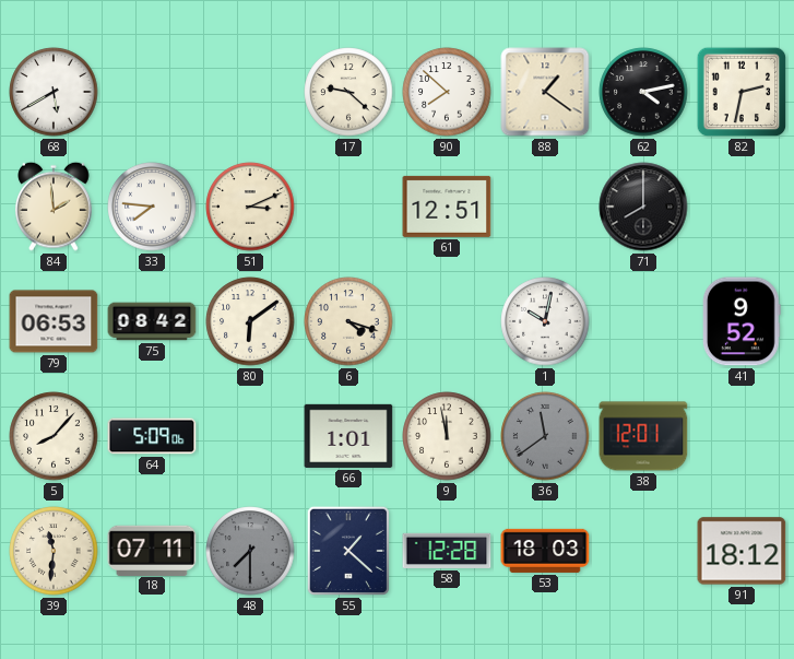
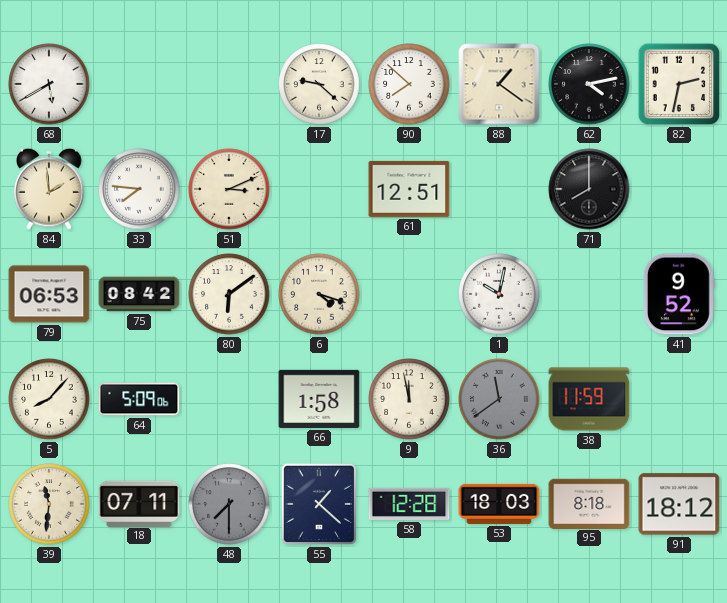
66: 1:01 -> 1:58
38: 12:01 -> 11:59
95: none -> 8:18
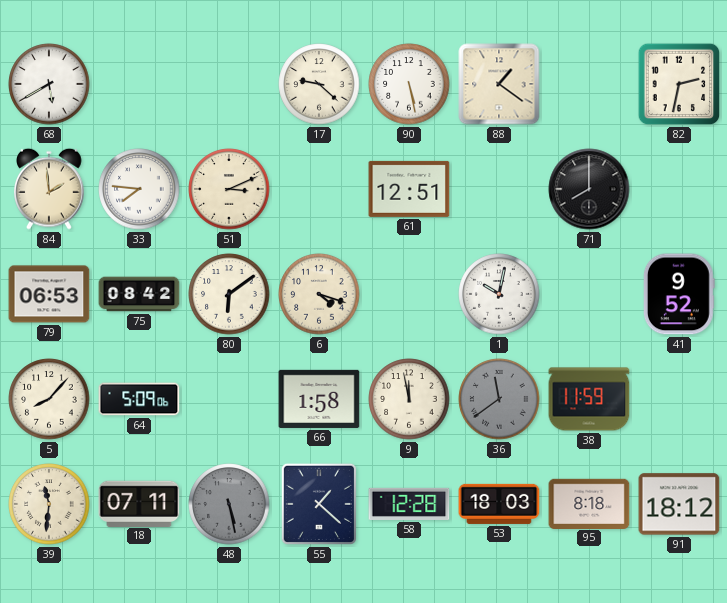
90: 7:52 -> 5:28
62: 4:13 -> none
48: 7:30 -> 5:28
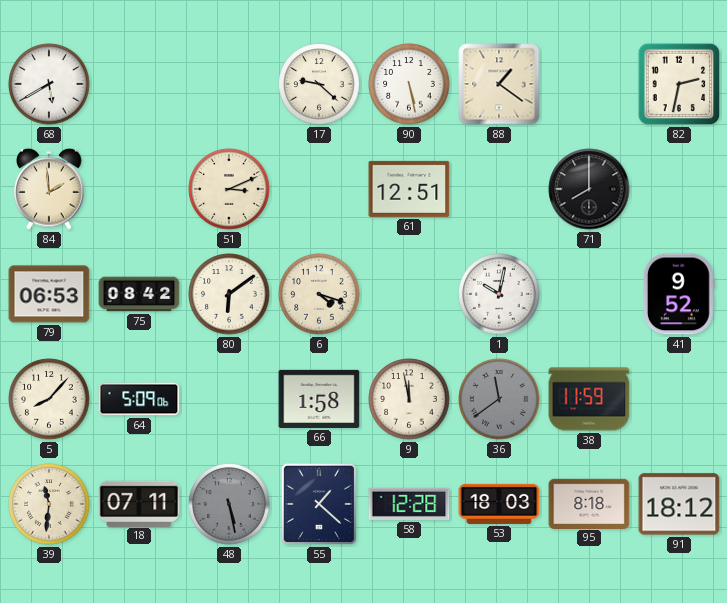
33: 7:46 -> none
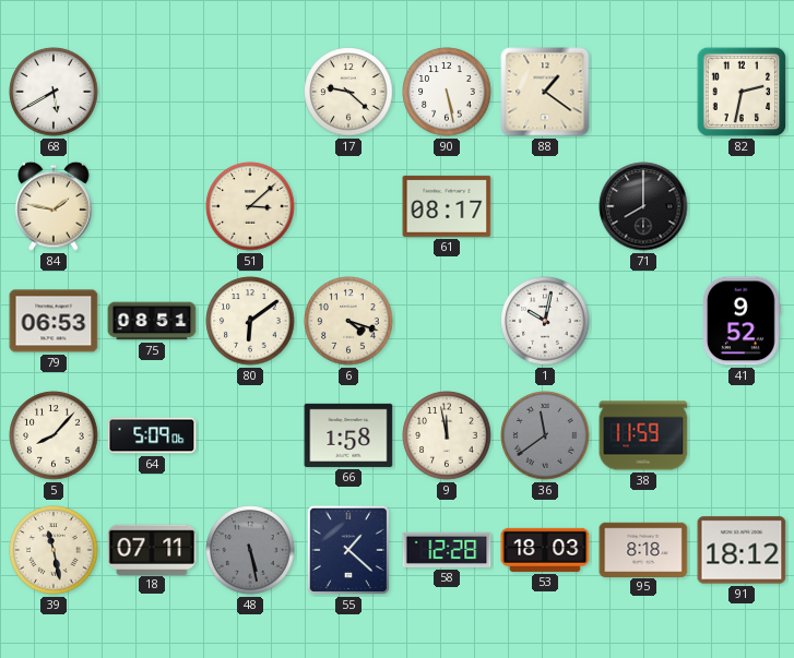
84: 1:59 -> 1:47
51: 3:11 -> 3:08
61: 12:51 -> 08:17
75: 08:42 -> 08:51
39: 11:31 -> 11:28
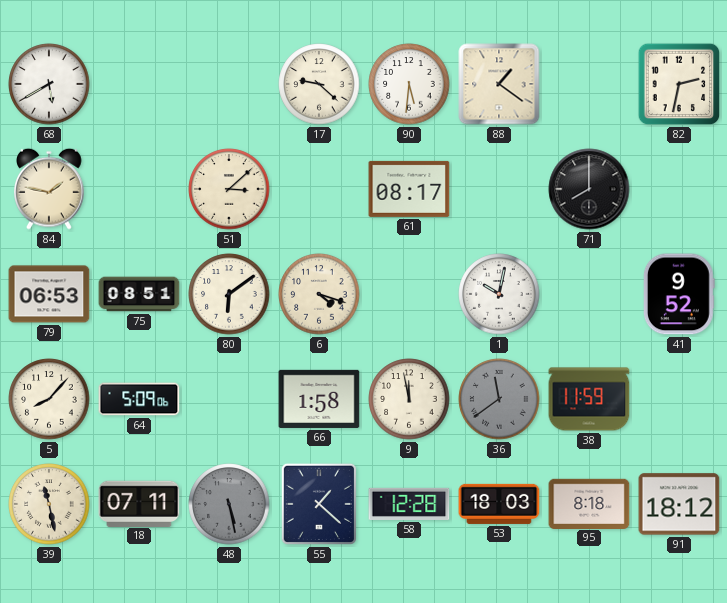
90: 5:28 -> 5:31
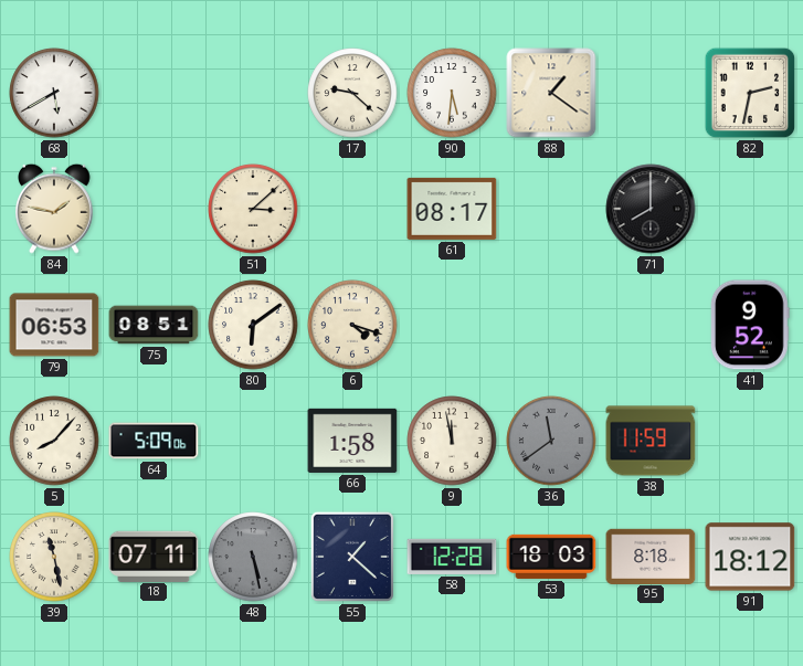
1: 10:02 -> none
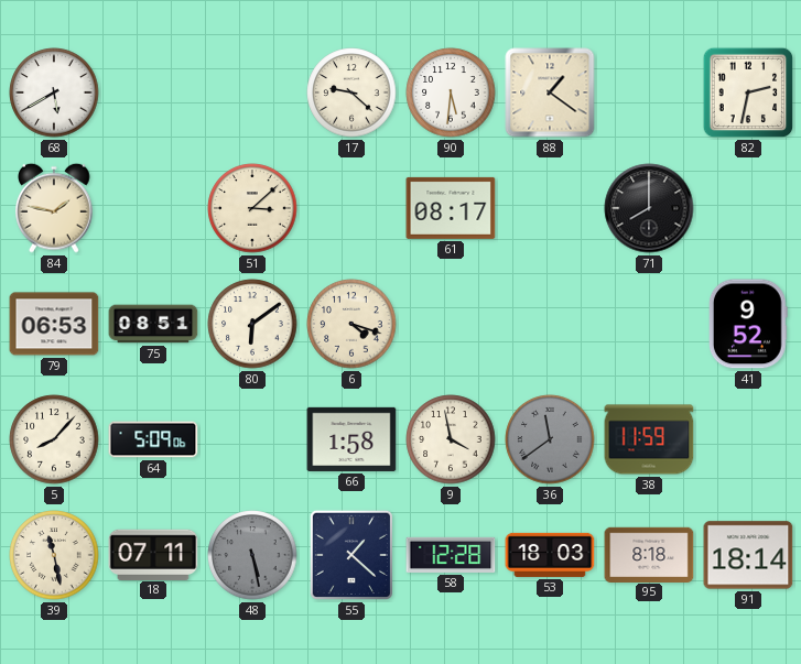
9: 11:58 -> 3:58
91: 18:12 -> 18:14
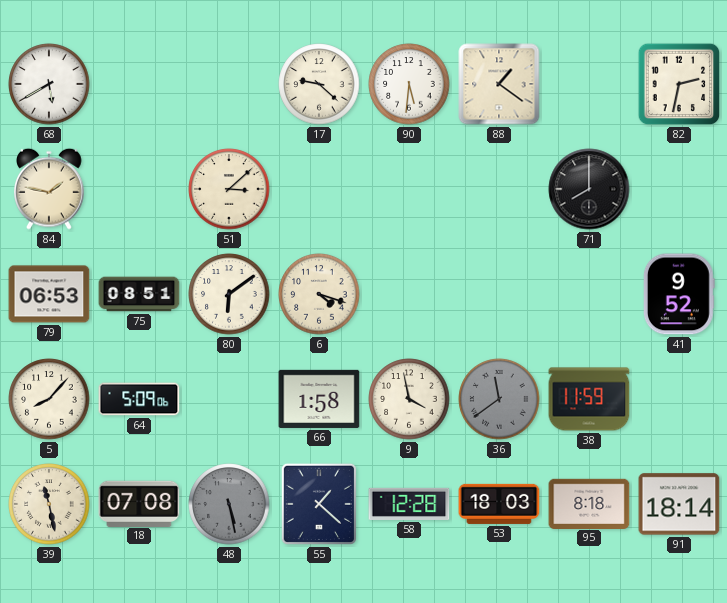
61: 08:17 -> none
18: 07:11 -> 07:08
